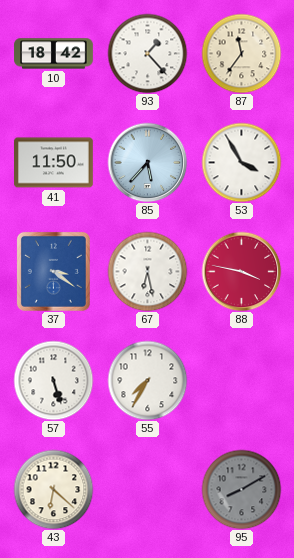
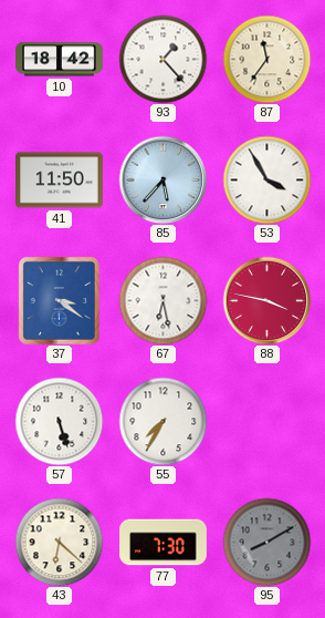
77: none -> 7:30
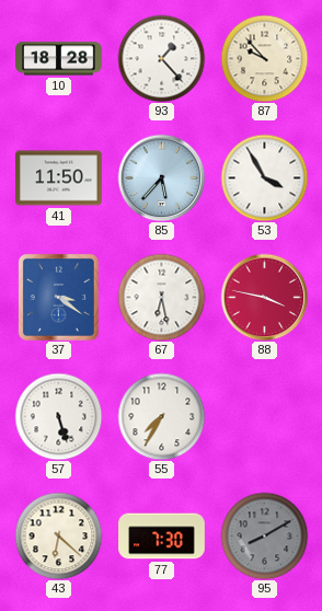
10: 18:42 -> 18:28
87: 11:36 -> 9:53
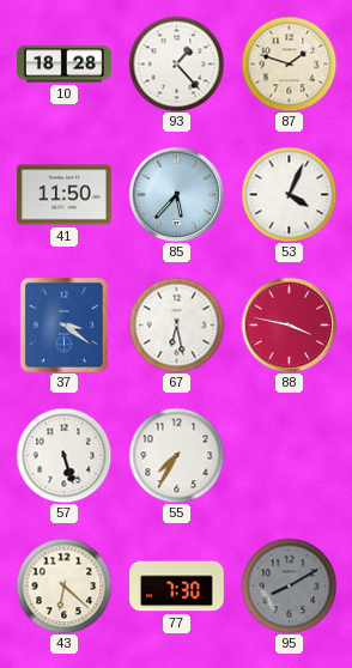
87: 9:53 -> 1:48
53: 3:55 -> 4:04
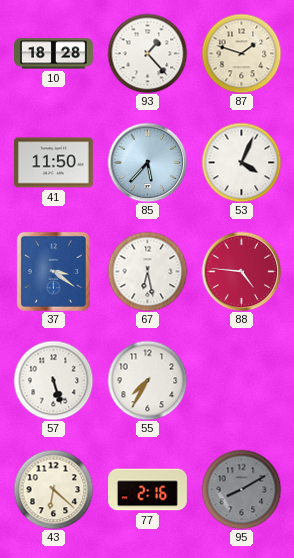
88: 3:47 -> 4:46
77: 7:30 -> 2:16
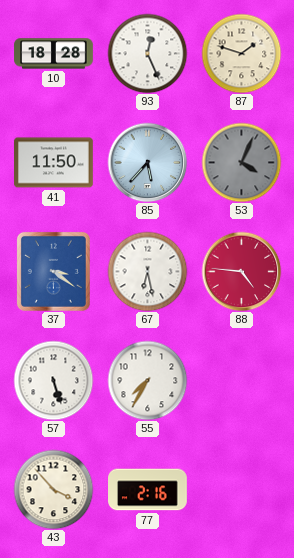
93: 1:23 -> 12:26
53 dial: white -> grey
43: 6:22 -> 3:53
95: 8:10 -> none
